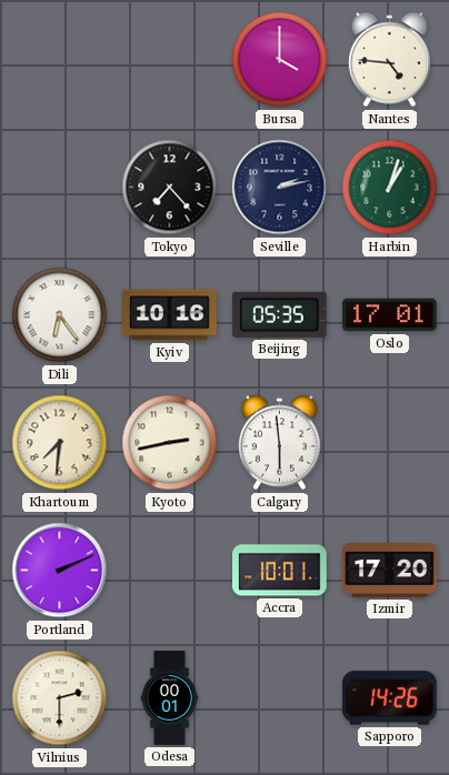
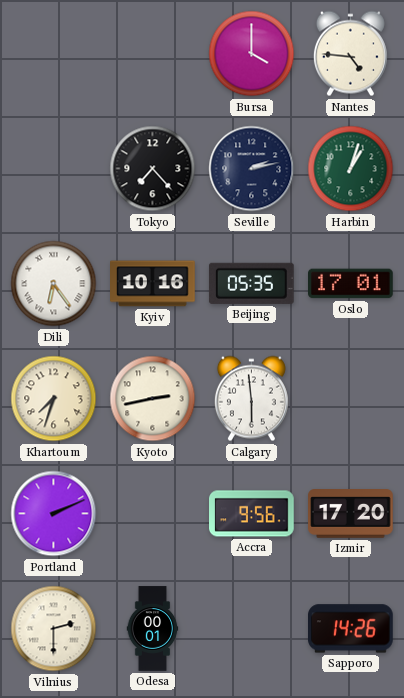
Khartoum: 7:31 -> 7:33
Accra: 10:01 -> 9:56
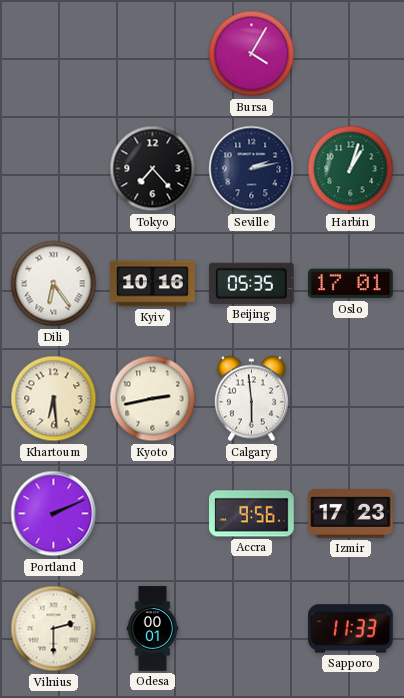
Bursa: 4:00 -> 4:05
Nantes: 4:46 -> none
Khartoum: 7:33 -> 6:29
Izmir: 17:20 -> 17:23
Sapporo: 14:26 -> 11:33
